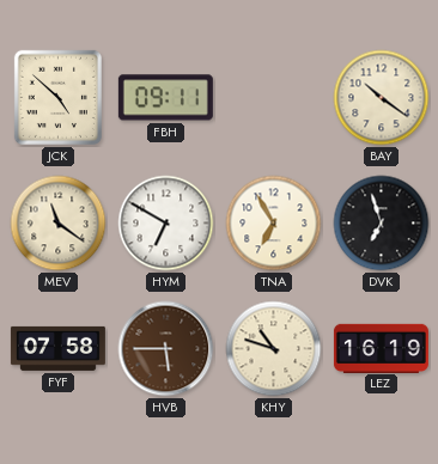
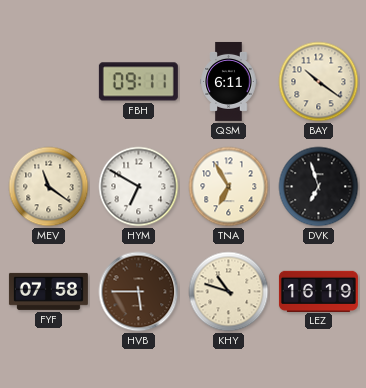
JCK: 4:52 -> none
QSM: none -> 6:11
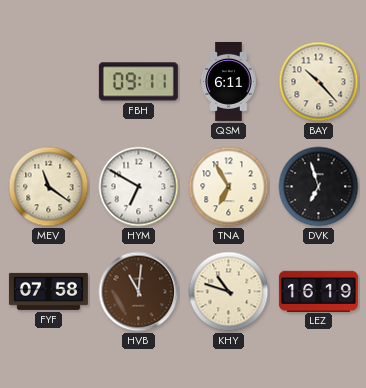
BAY: 10:21 -> 10:23
HVB: 5:45 -> 11:01
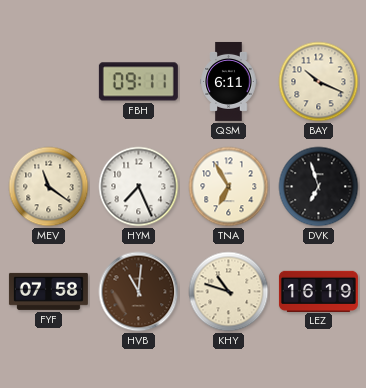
BAY: 10:23 -> 10:19
HYM: 6:50 -> 7:26
